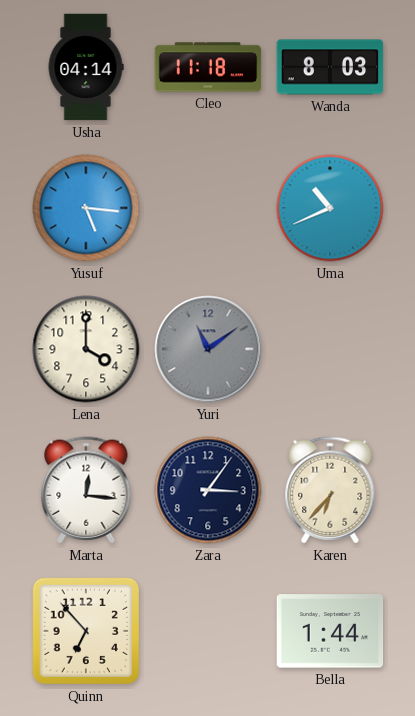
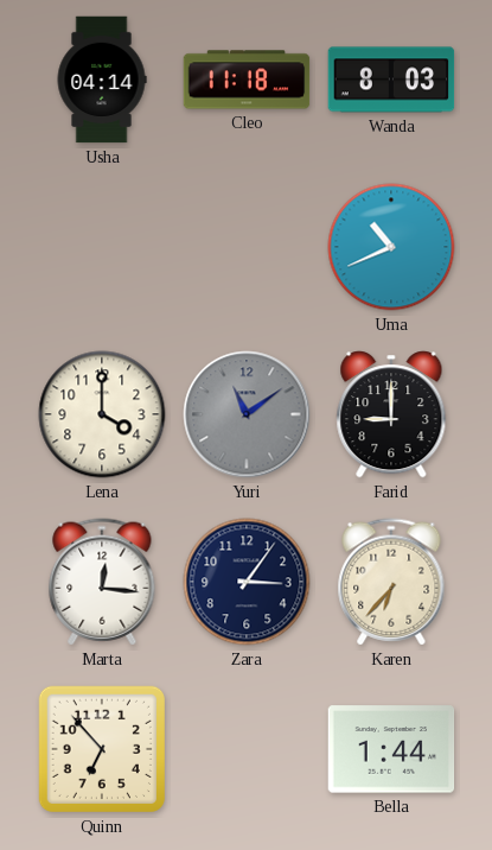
Yusuf: 5:16 -> none
Farid: none -> 9:00
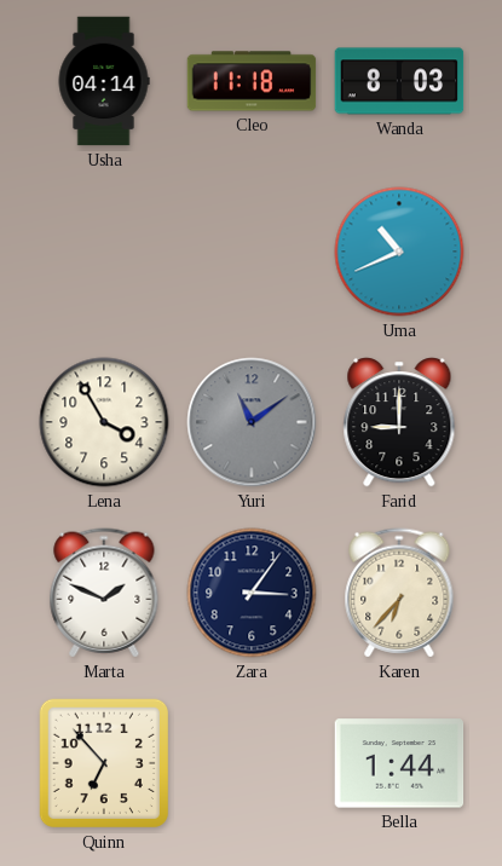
Lena: 4:00 -> 3:55
Marta: 12:16 -> 1:49
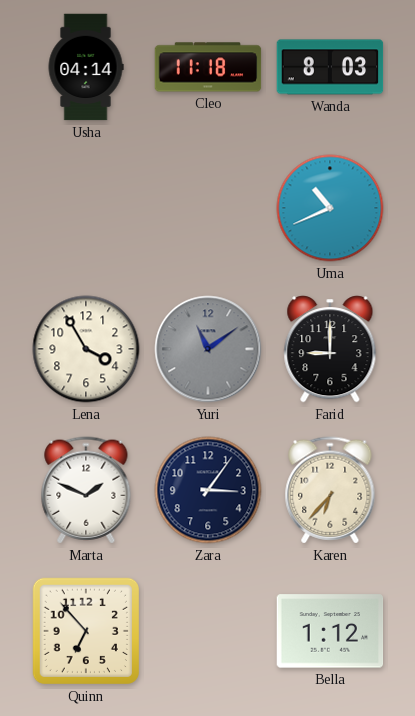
Bella: 1:44 -> 1:12
